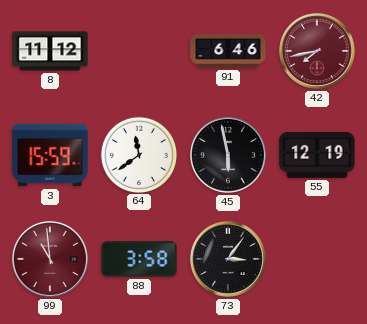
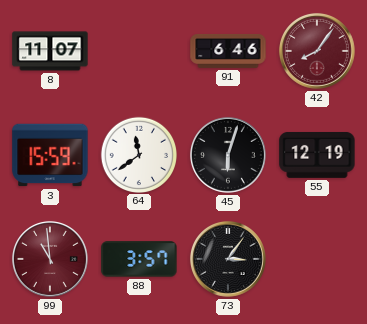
8: 11:12 -> 11:07
42: 7:43 -> 8:06
45: 5:58 -> 6:03
88: 3:58 -> 3:57
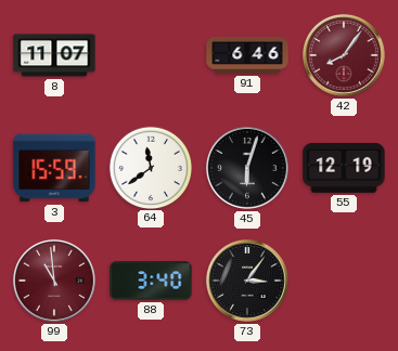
88: 3:57 -> 3:40
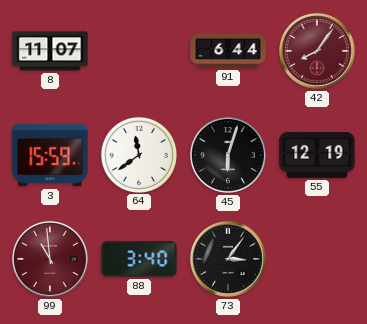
91: 6:46 -> 6:44
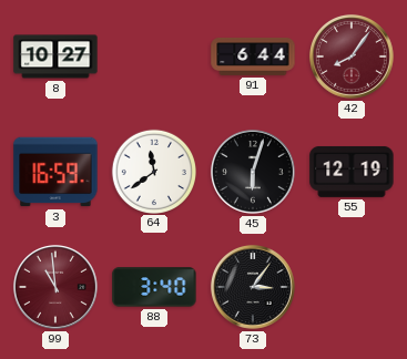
8: 11:07 -> 10:27
3: 15:59 -> 16:59
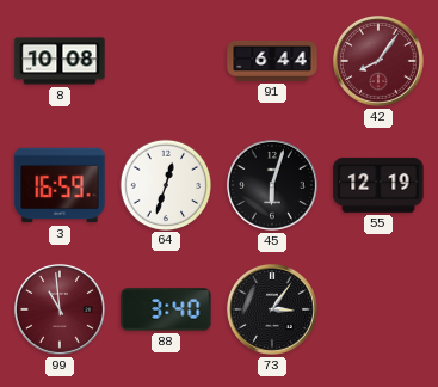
8: 10:27 -> 10:08
64: 11:39 -> 12:33
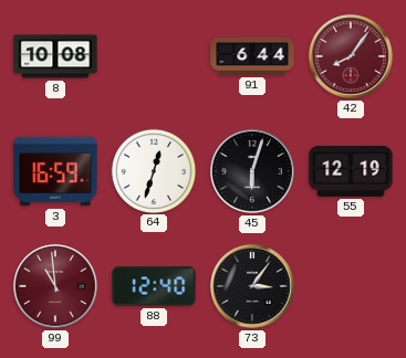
88: 3:40 -> 12:40
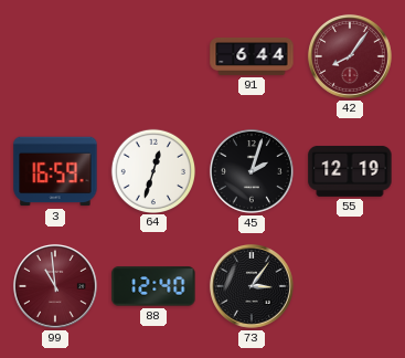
8: 10:08 -> none
45: 6:03 -> 2:03
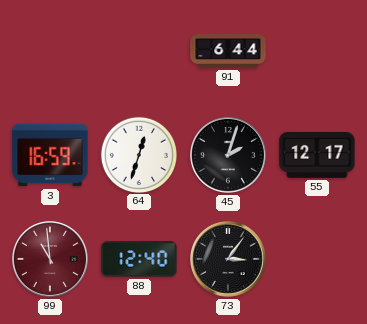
42: 8:06 -> none
55: 12:19 -> 12:17
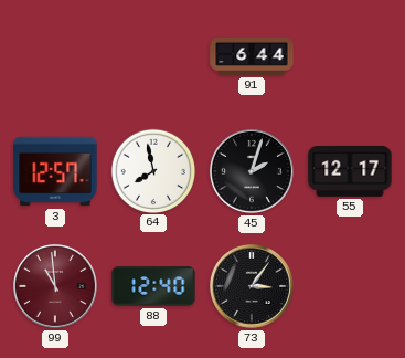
3: 16:59 -> 12:57
64: 12:33 -> 7:58
